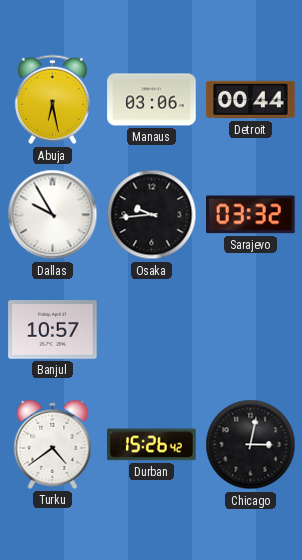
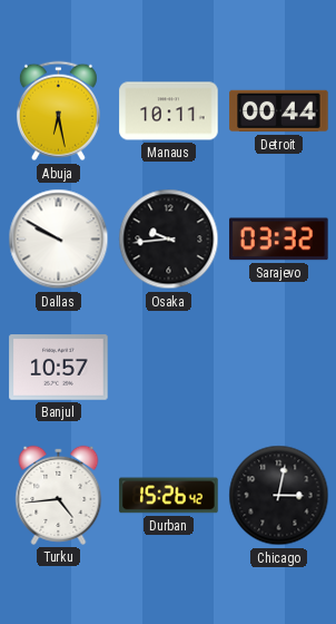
Manaus: 03:06 -> 10:11
Dallas: 9:55 -> 9:50
Turku: 4:39 -> 4:44
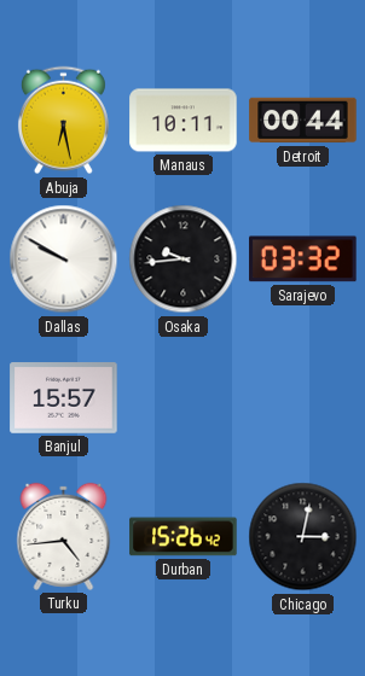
Banjul: 10:57 -> 15:57
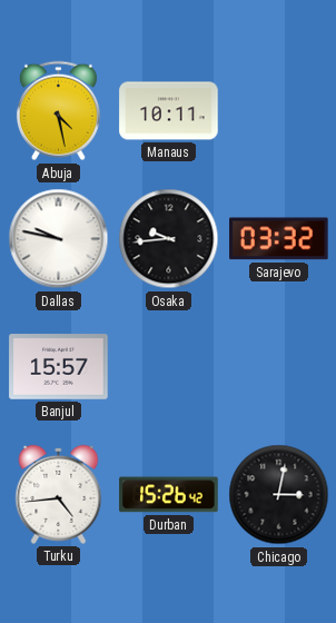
Abuja: 6:28 -> 4:28
Detroit: 00:44 -> none
Dallas: 9:50 -> 9:47
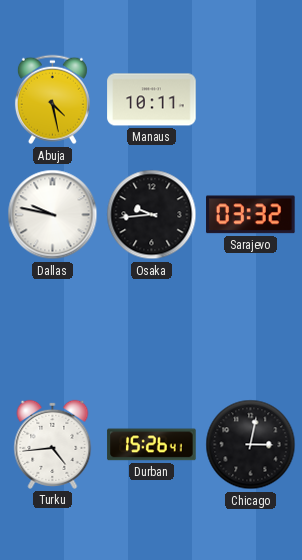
Banjul: 15:57 -> none
Durban: 15:26:42 -> 15:26:41
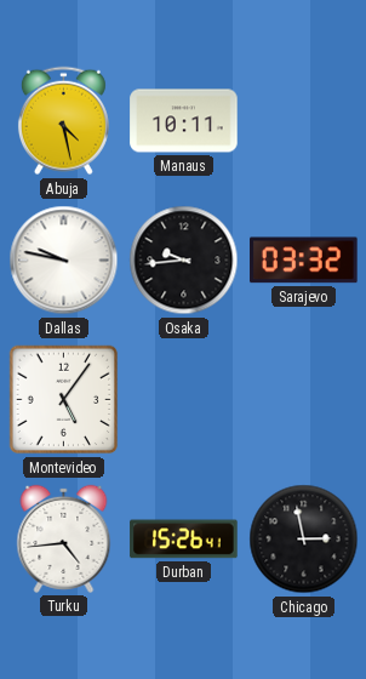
Montevideo: none -> 5:06
Chicago: 3:02 -> 2:58
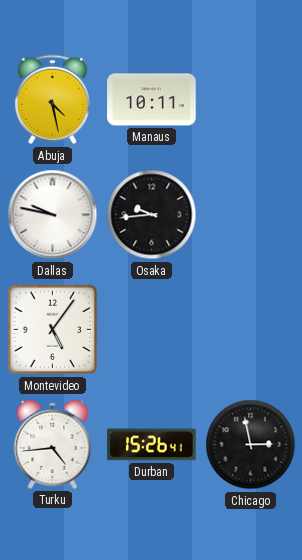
Sarajevo: 03:32 -> none
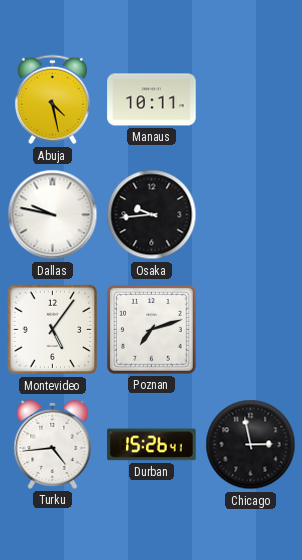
Poznan: none -> 7:12
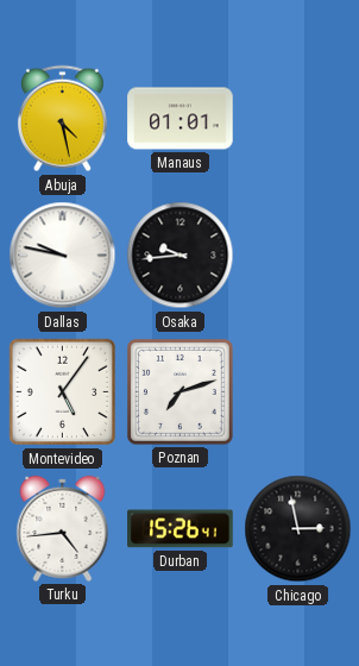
Manaus: 10:11 -> 01:01
